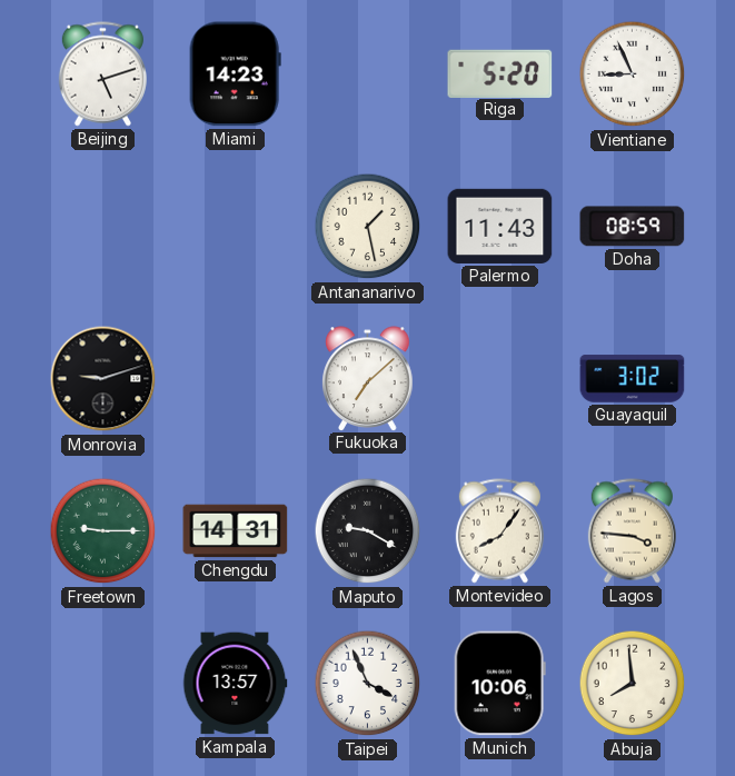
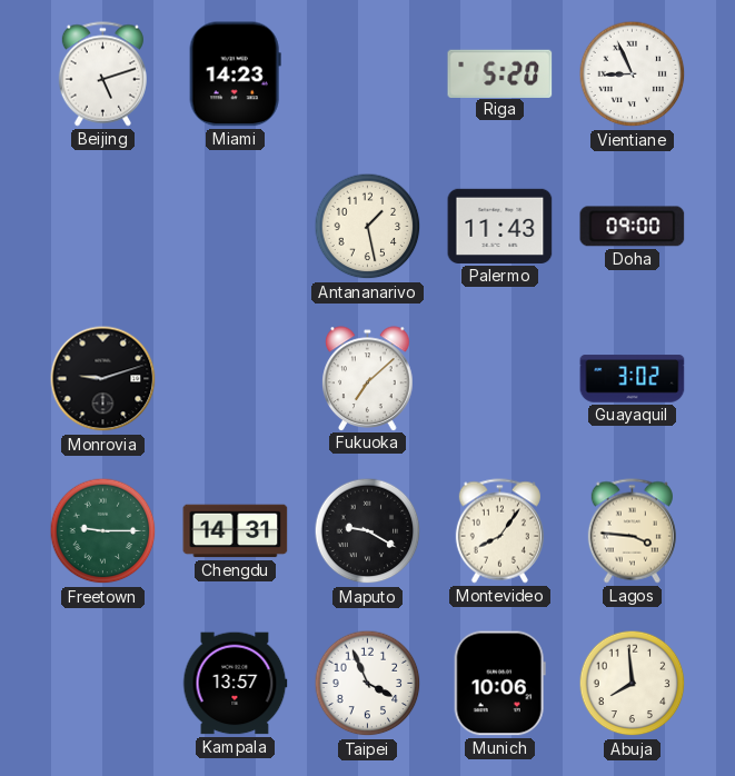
Doha: 08:59 -> 09:00
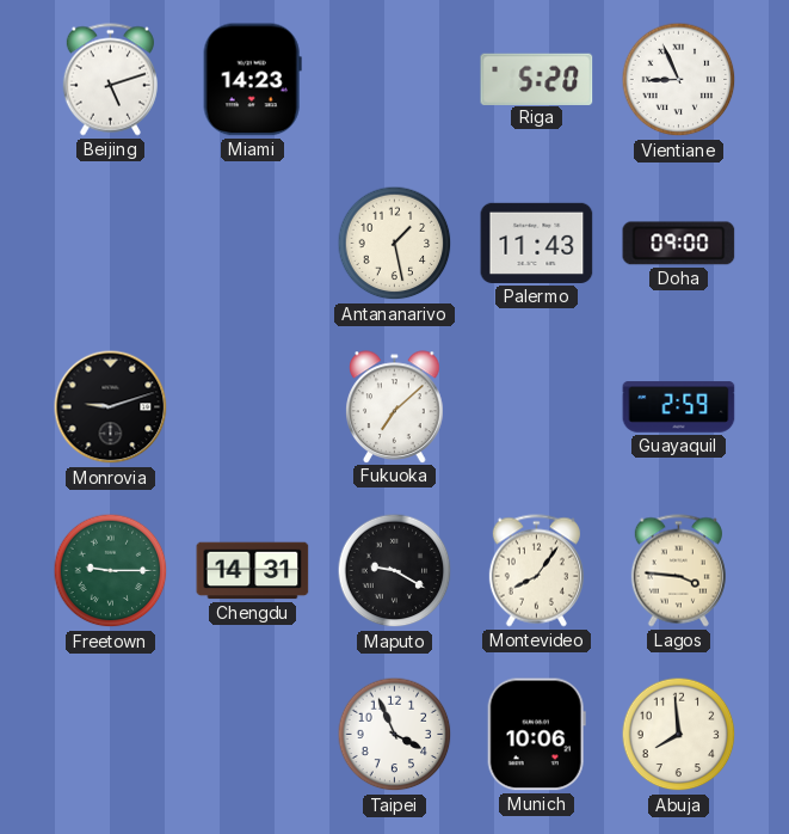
Guayaquil: 3:02 -> 2:59
Kampala: 13:57 -> none
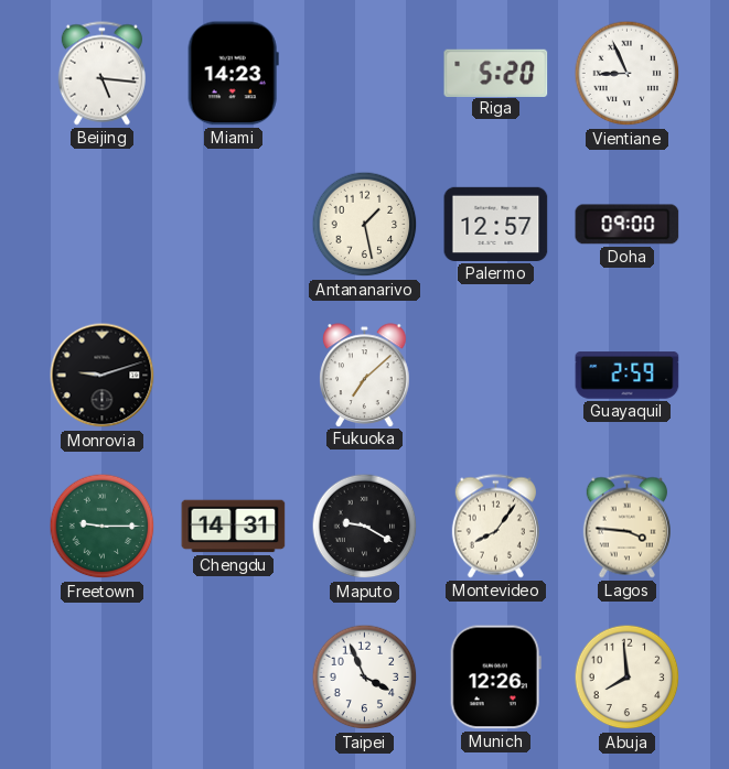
Beijing: 5:12 -> 5:16
Palermo: 11:43 -> 12:57
Munich: 10:06 -> 12:26
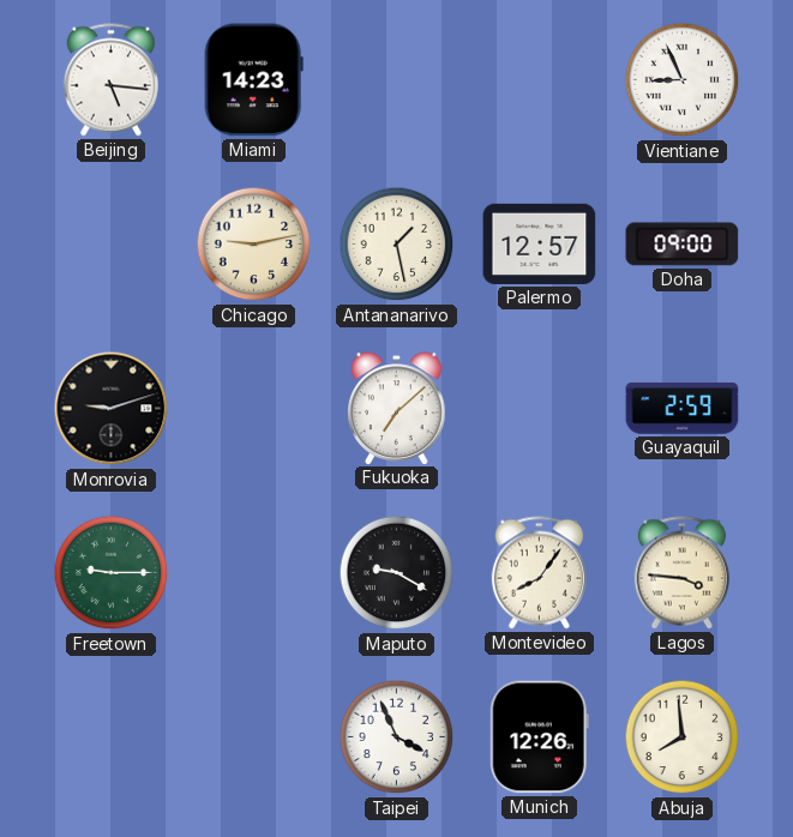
Riga: 5:20 -> none
Chicago: none -> 9:13
Chengdu: 14:31 -> none
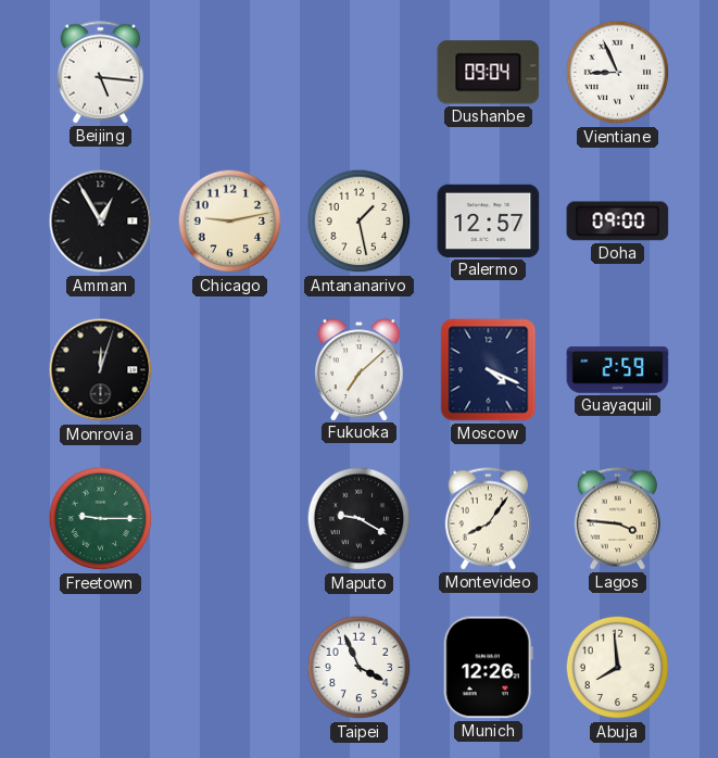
Miami: 14:23 -> none
Dushanbe: none -> 09:04
Amman: none -> 12:55
Monrovia: 9:12 -> 12:03
Moscow: none -> 4:19
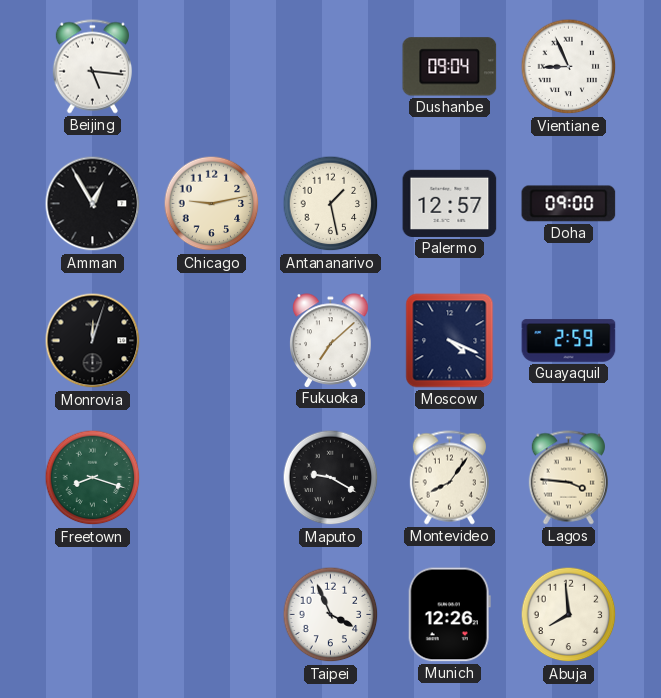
Freetown: 9:15 -> 8:18
